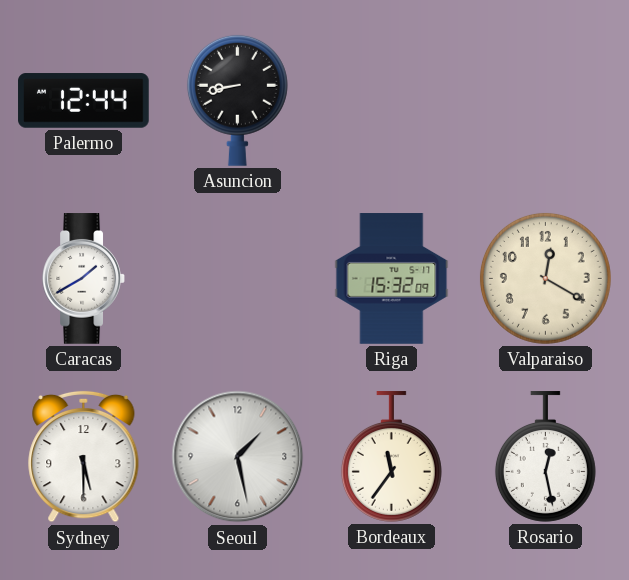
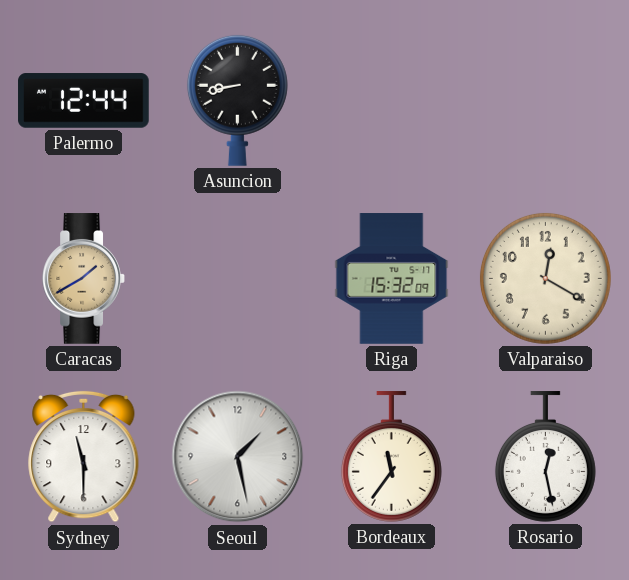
Caracas dial: white -> champagne
Sydney: 5:30 -> 11:30
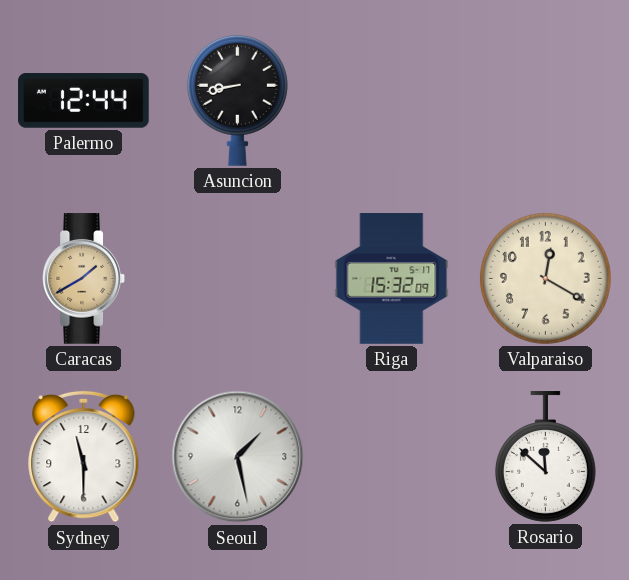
Bordeaux: 11:36 -> none
Rosario: 12:28 -> 11:52
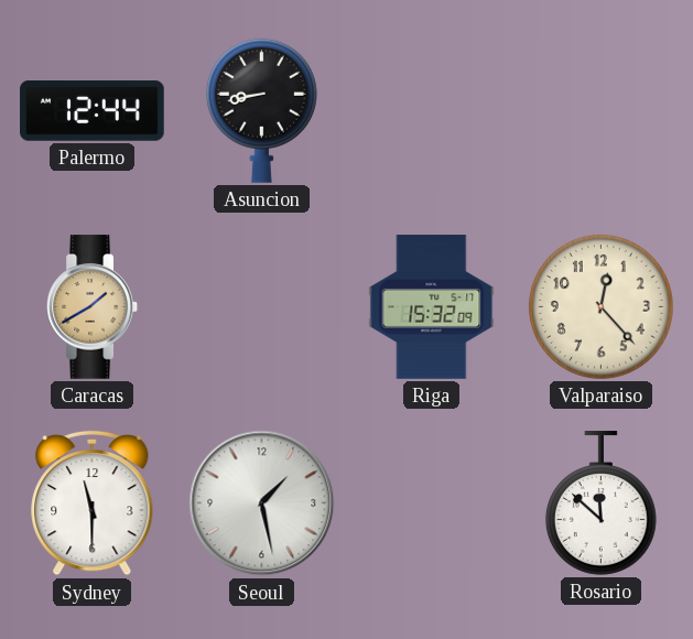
Valparaiso: 12:20 -> 12:23
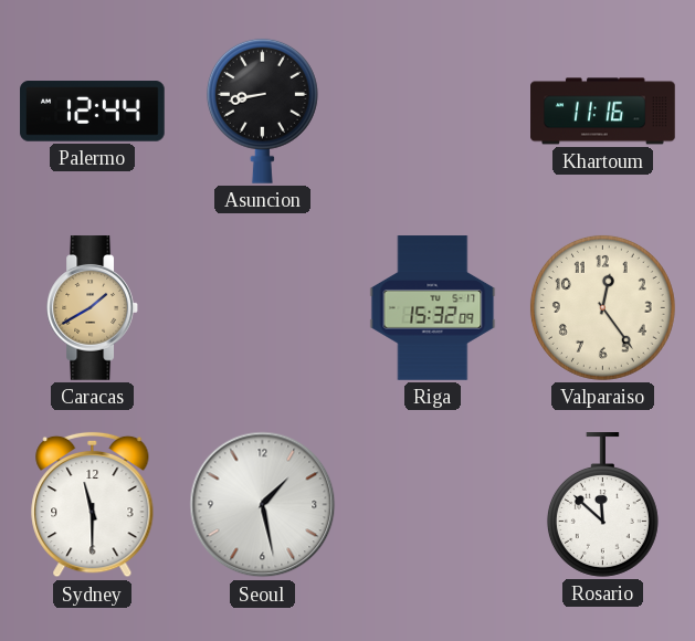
Khartoum: none -> 11:16
Valparaiso: 12:23 -> 12:24
